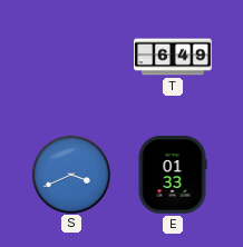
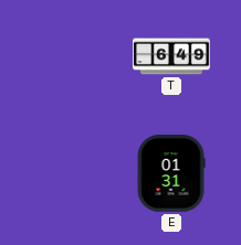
S: 3:41 -> none
E: 01:33 -> 01:31
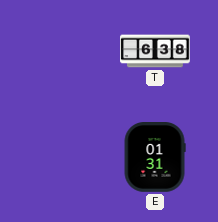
T: 6:49 -> 6:38
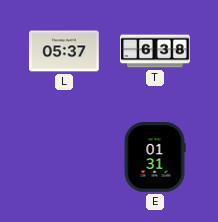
L: none -> 05:37
